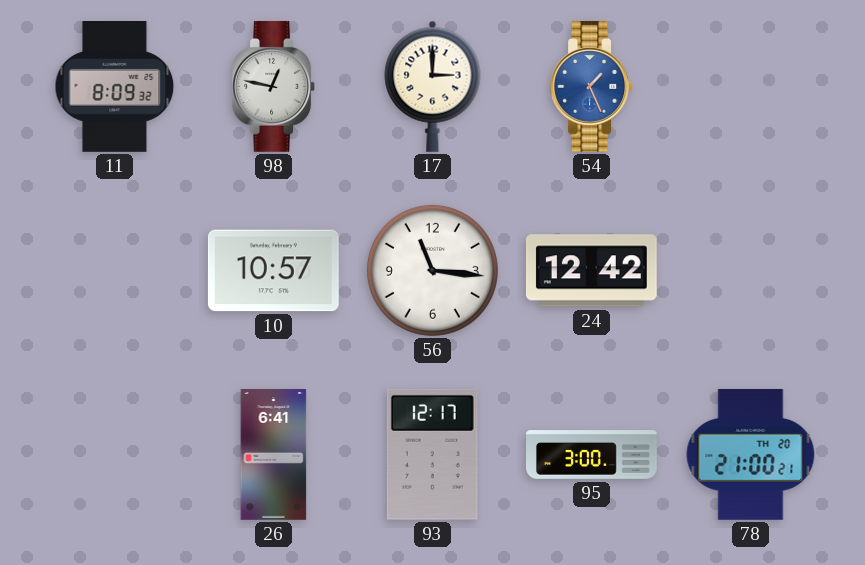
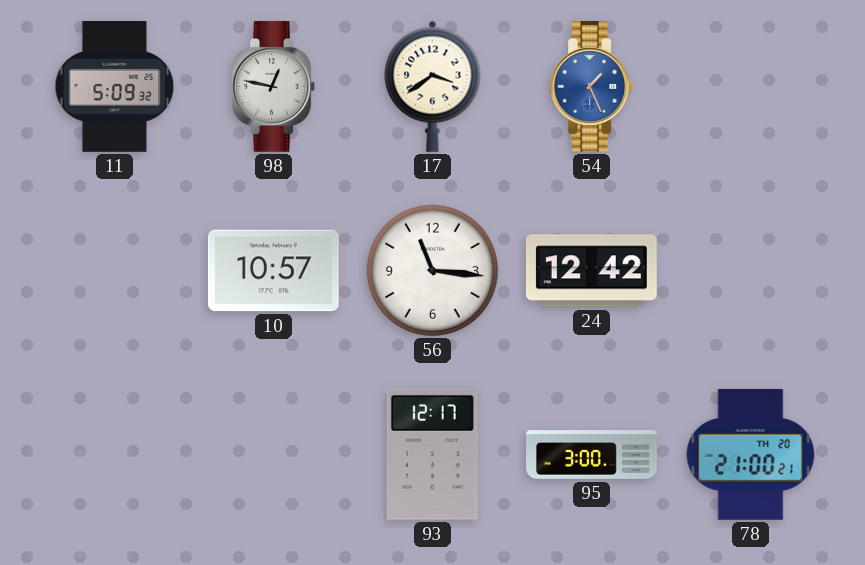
11: 8:09 -> 5:09
17: 3:00 -> 3:39
26: 6:41 -> none
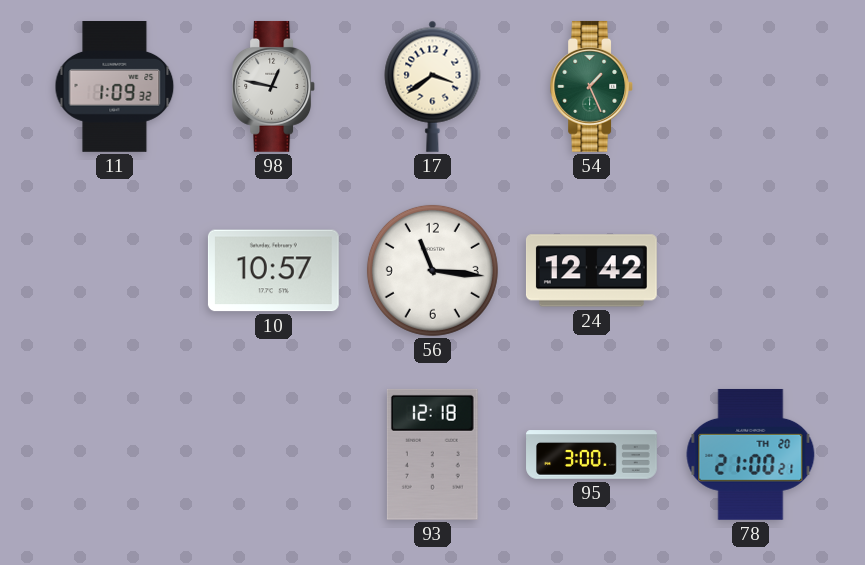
11: 5:09 -> 1:09
54 dial: blue -> green
93: 12:17 -> 12:18
